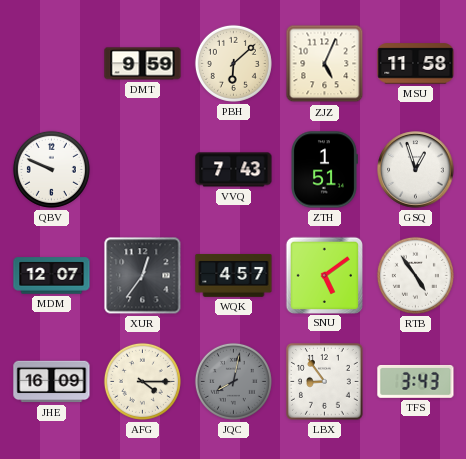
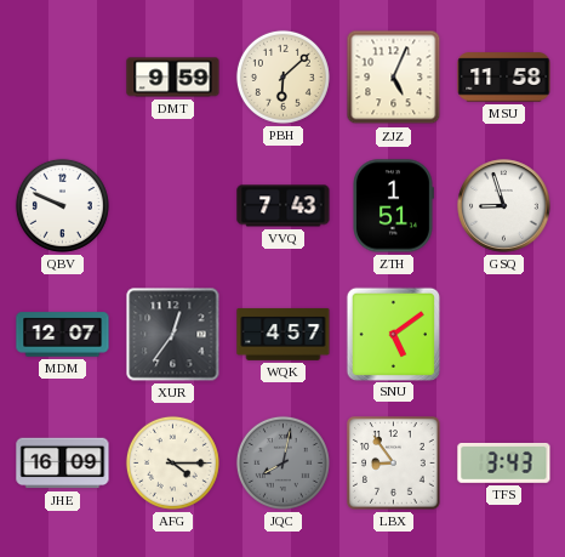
GSQ: 12:57 -> 8:57
RTB: 4:54 -> none
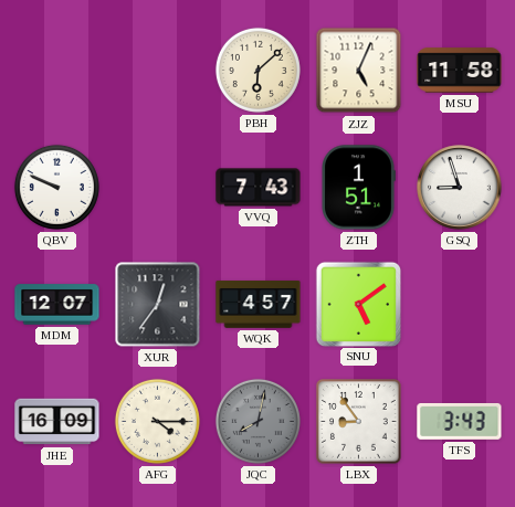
DMT: 9:59 -> none
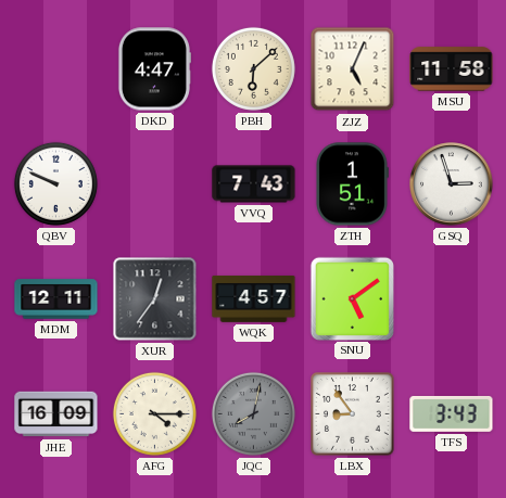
DKD: none -> 4:47
GSQ: 8:57 -> 2:57
MDM: 12:07 -> 12:11
